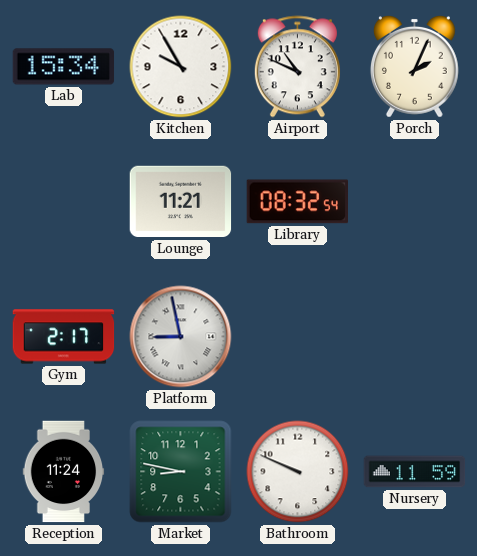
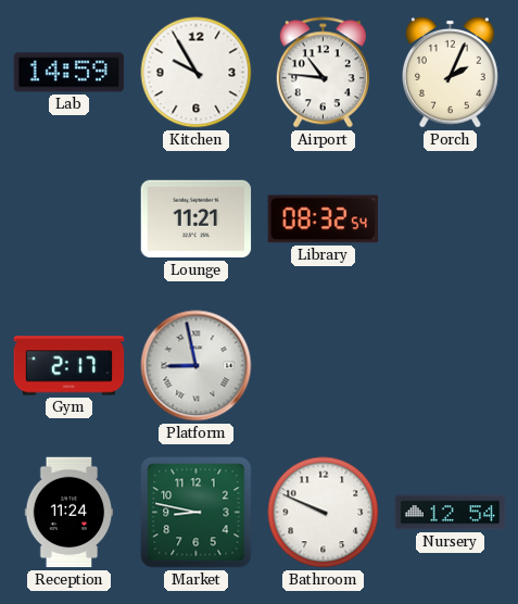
Lab: 15:34 -> 14:59
Airport: 10:49 -> 10:46
Nursery: 11:59 -> 12:54
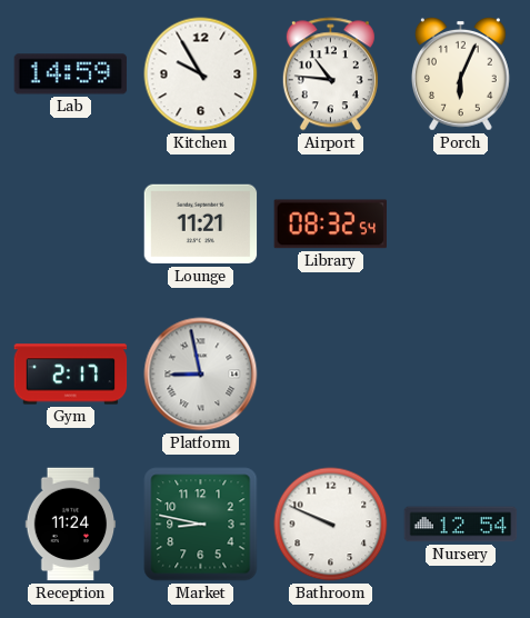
Porch: 2:04 -> 6:04
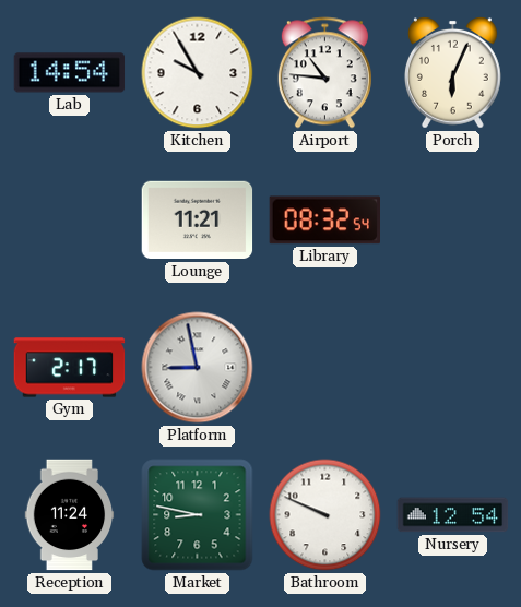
Lab: 14:59 -> 14:54
